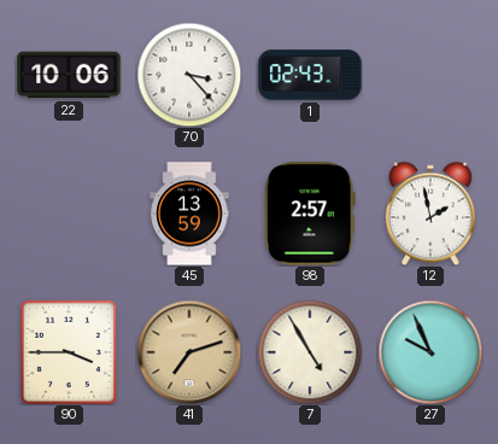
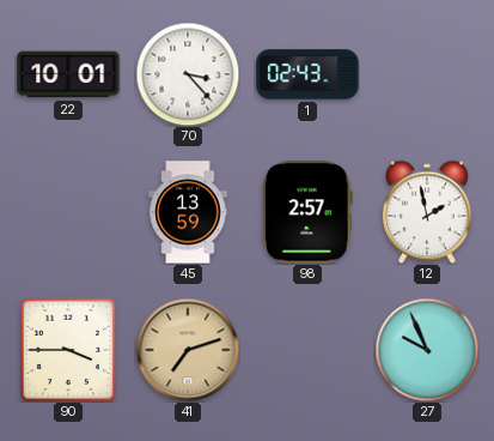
22: 10:06 -> 10:01
7: 4:55 -> none
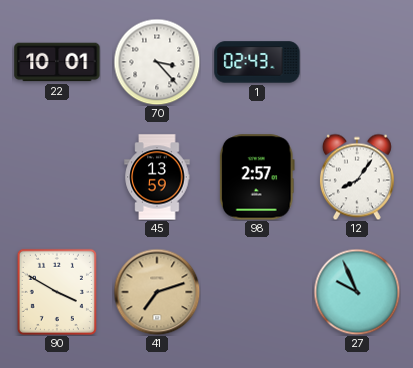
12: 1:58 -> 8:06
90: 3:45 -> 3:50
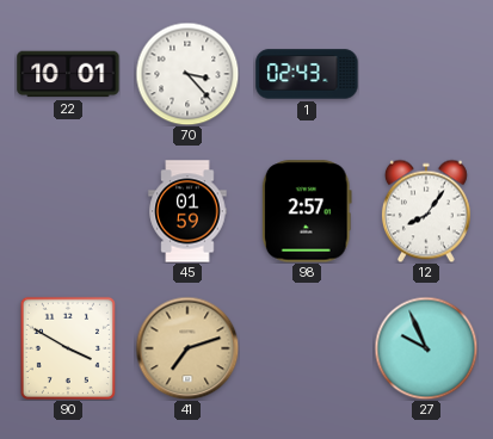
45: 13:59 -> 01:59
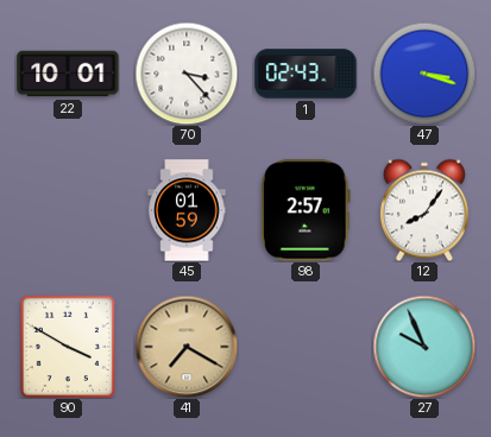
47: none -> 3:18
41: 7:12 -> 7:20
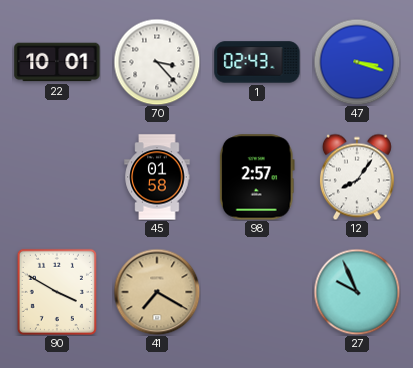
45: 01:59 -> 01:58
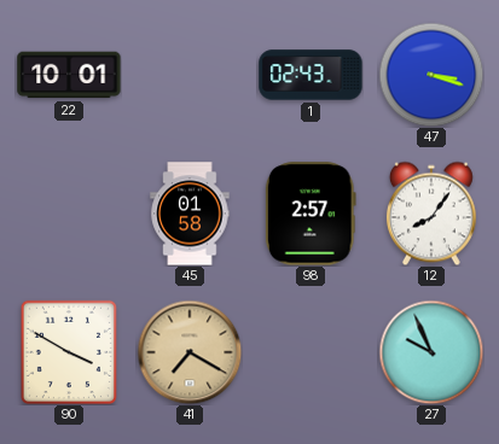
70: 3:23 -> none
